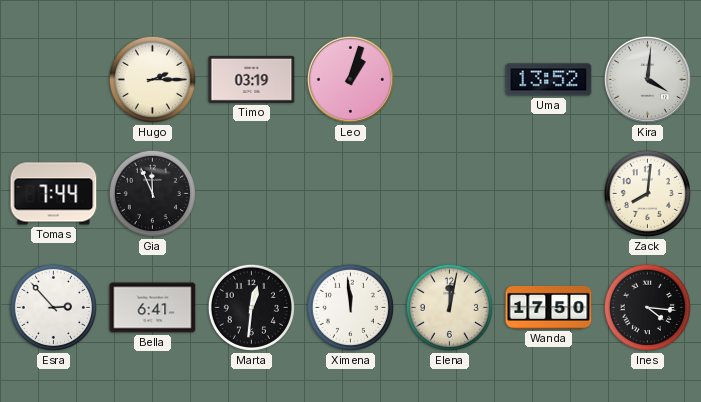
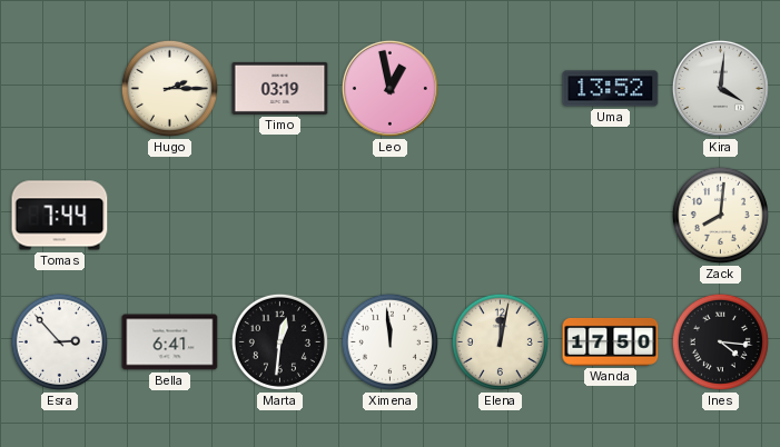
Leo: 1:03 -> 12:58
Gia: 11:56 -> none
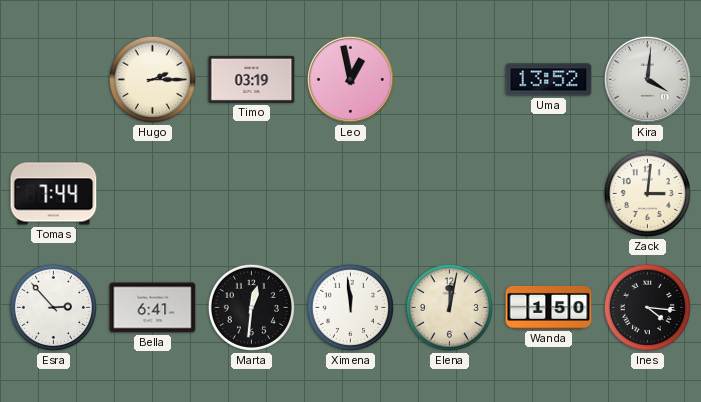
Zack: 8:01 -> 3:01
Wanda: 17:50 -> 1:50
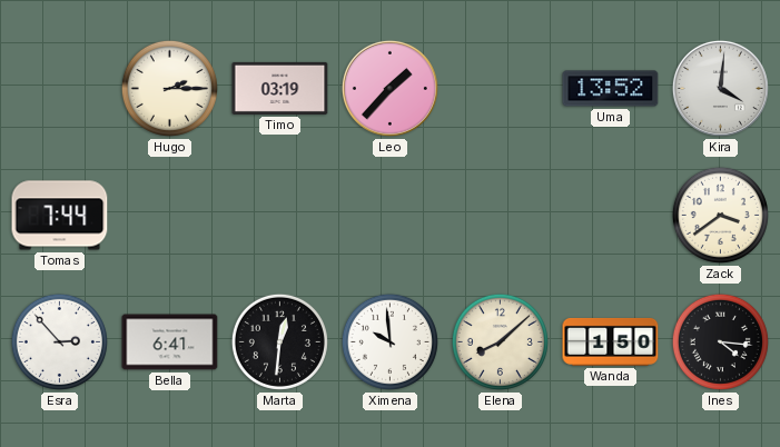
Leo: 12:58 -> 1:37
Zack: 3:01 -> 3:39
Ximena: 11:59 -> 9:59
Elena: 12:02 -> 8:08
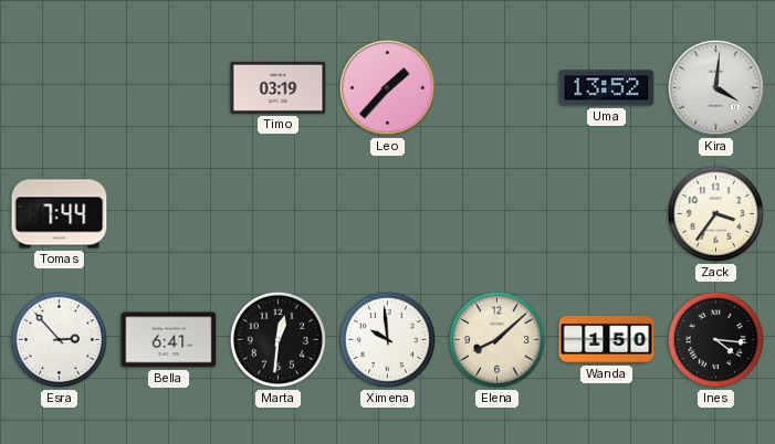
Hugo: 2:15 -> none
Zack: 3:39 -> 3:36
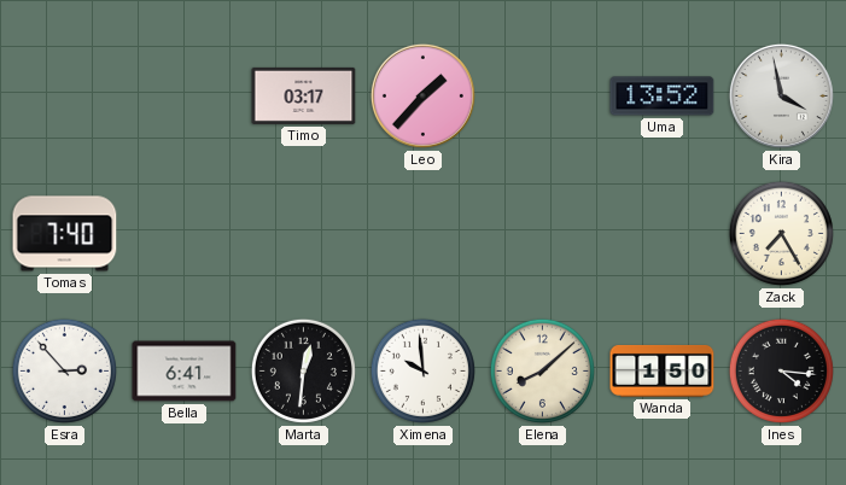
Timo: 03:19 -> 03:17
Kira: 4:01 -> 3:58
Tomas: 7:44 -> 7:40
Zack: 3:36 -> 7:25
